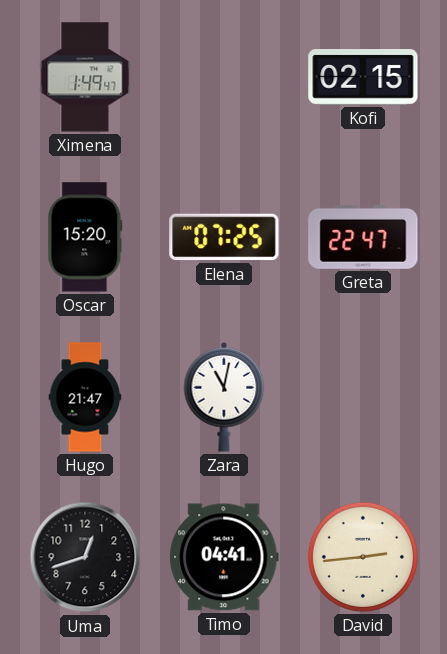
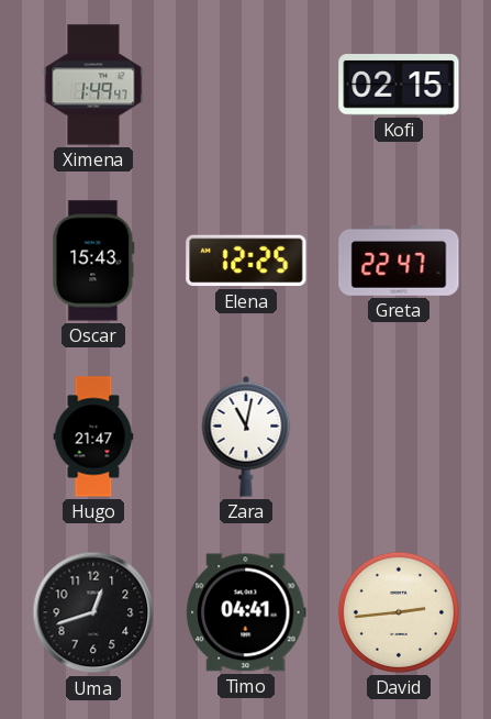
Oscar: 15:20 -> 15:43
Elena: 07:25 -> 12:25
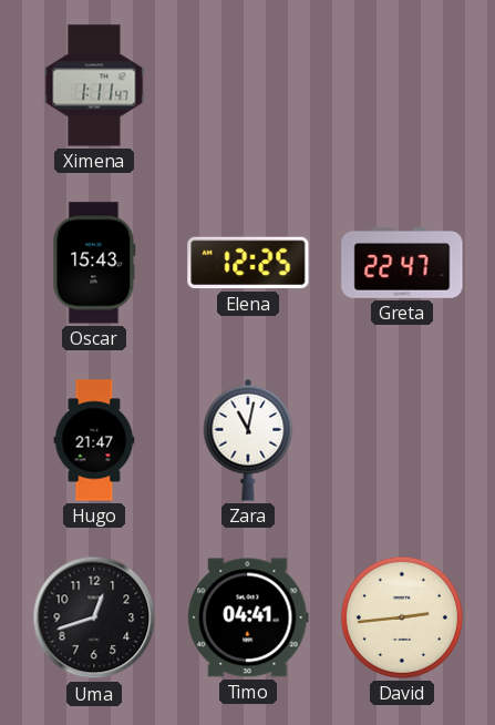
Ximena: 1:49 -> 1:11
Kofi: 02:15 -> none
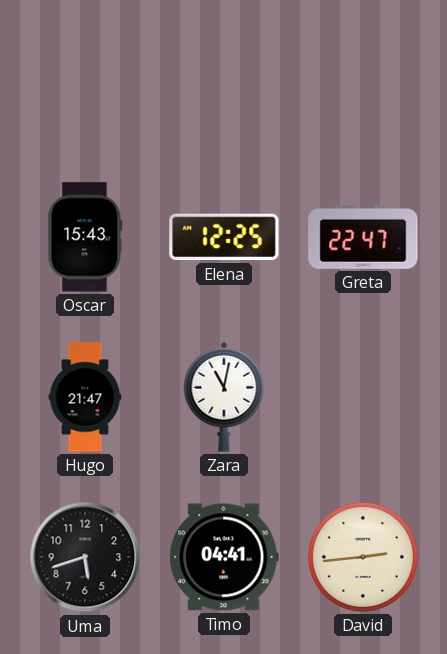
Ximena: 1:11 -> none
Uma: 12:42 -> 5:42
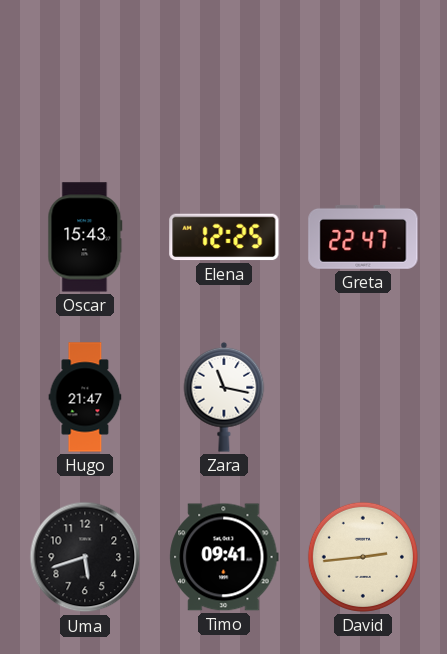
Zara: 11:02 -> 11:17
Timo: 04:41 -> 09:41
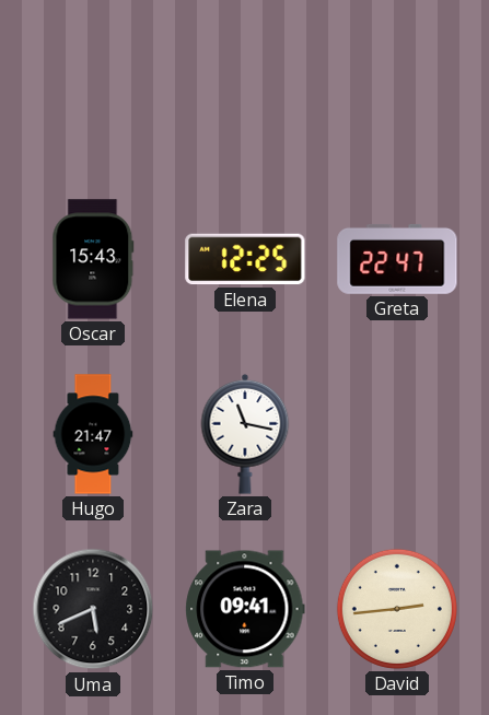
Uma: 5:42 -> 5:41
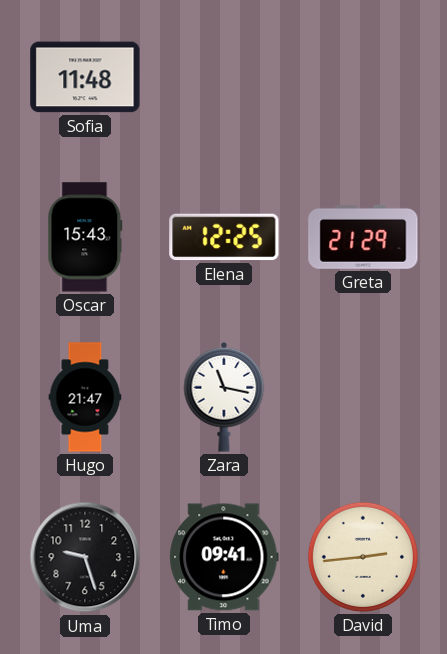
Sofia: none -> 11:48
Greta: 22:47 -> 21:29
Uma: 5:41 -> 9:27
